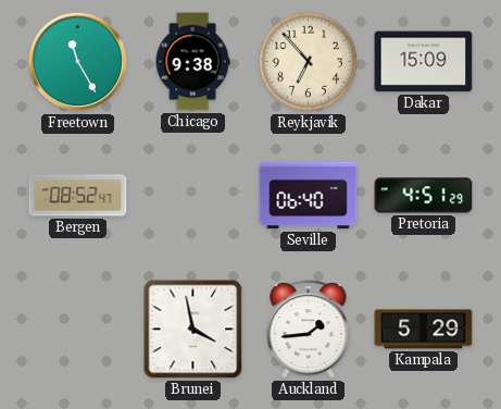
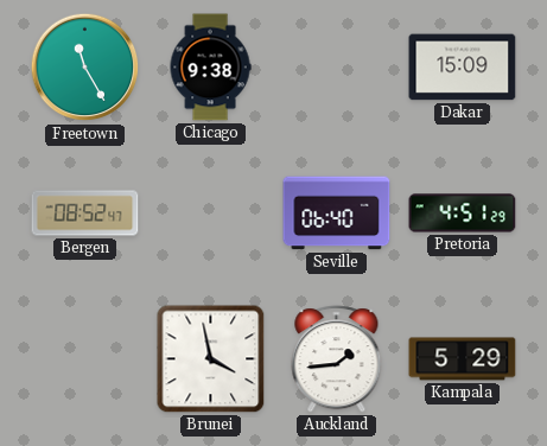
Reykjavik: 6:53 -> none
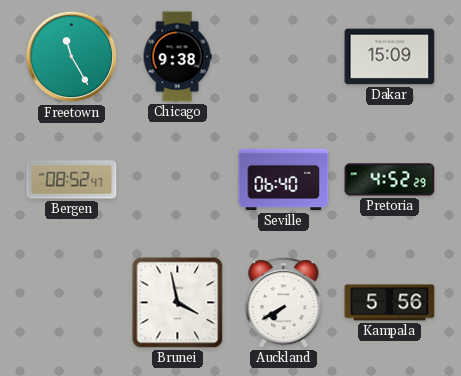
Pretoria: 4:51 -> 4:52
Auckland: 1:44 -> 7:40
Kampala: 5:29 -> 5:56
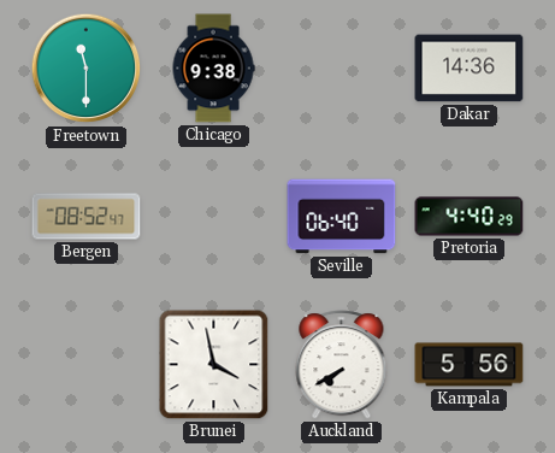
Freetown: 11:25 -> 11:30
Dakar: 15:09 -> 14:36
Pretoria: 4:52 -> 4:40
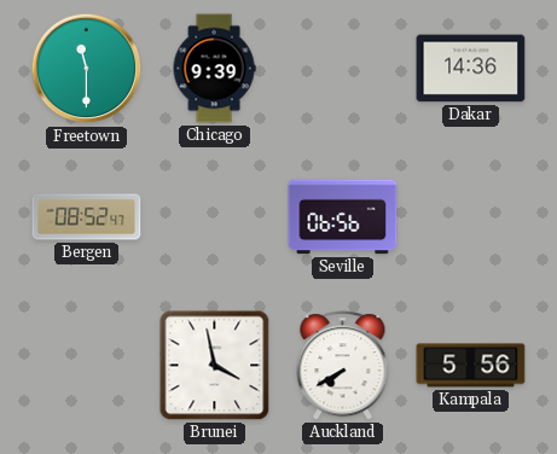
Chicago: 9:38 -> 9:39
Seville: 06:40 -> 06:56
Pretoria: 4:40 -> none
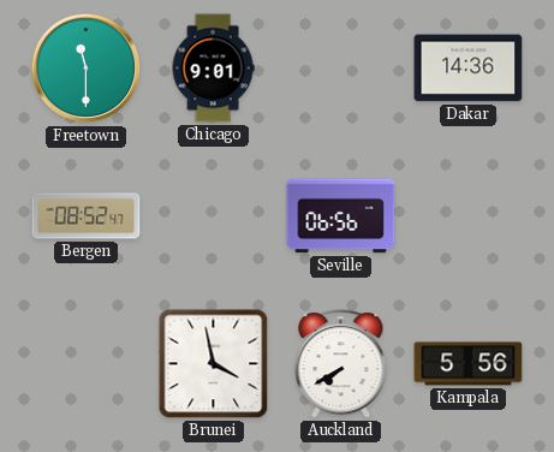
Chicago: 9:39 -> 9:01
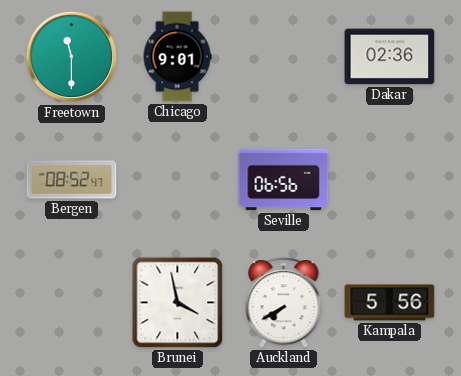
Dakar: 14:36 -> 02:36
